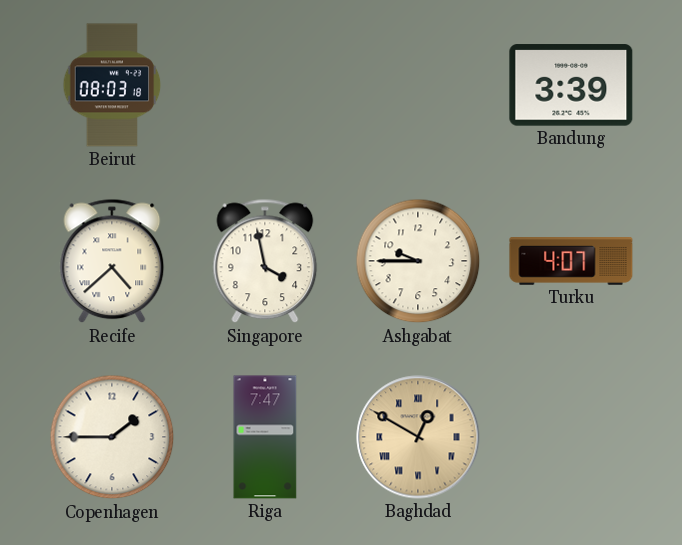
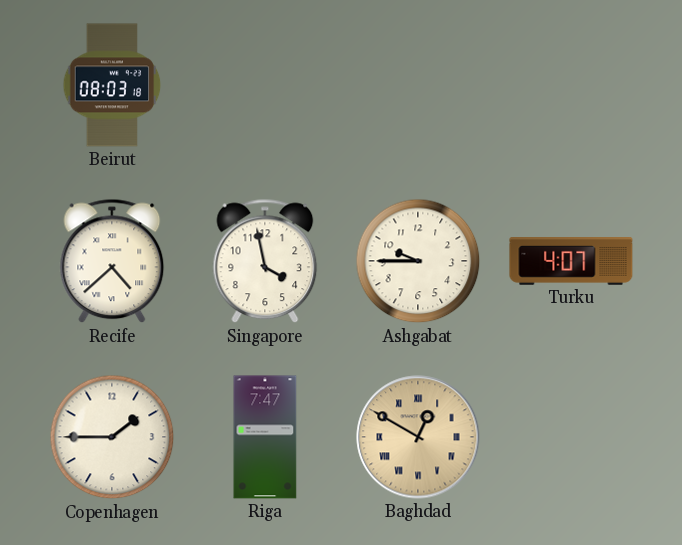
Bandung: 3:39 -> none
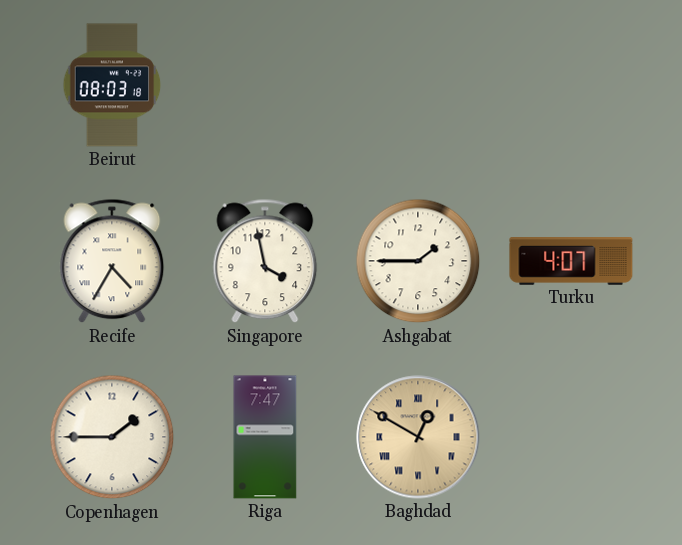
Recife: 4:38 -> 4:35
Ashgabat: 9:45 -> 1:45
